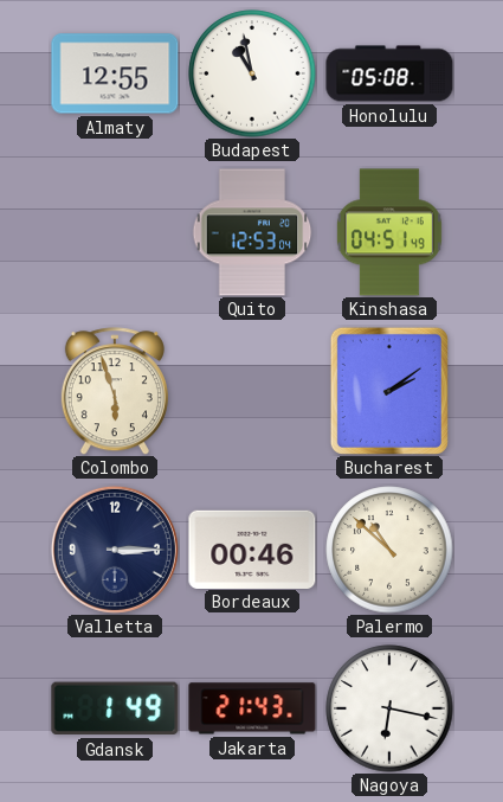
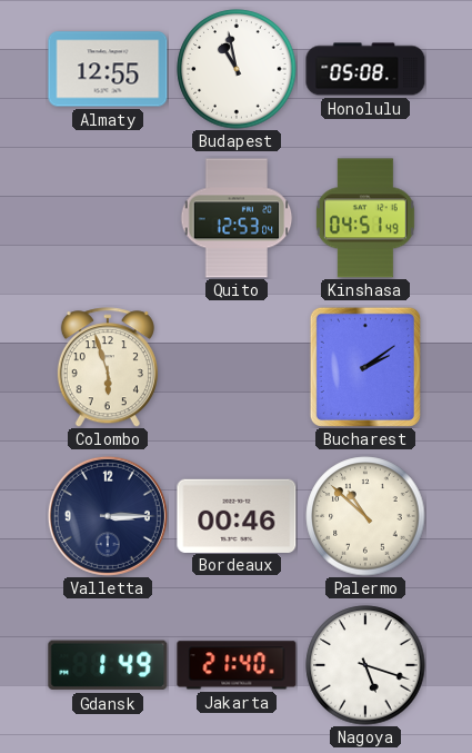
Jakarta: 21:43 -> 21:40
Nagoya: 6:17 -> 5:18
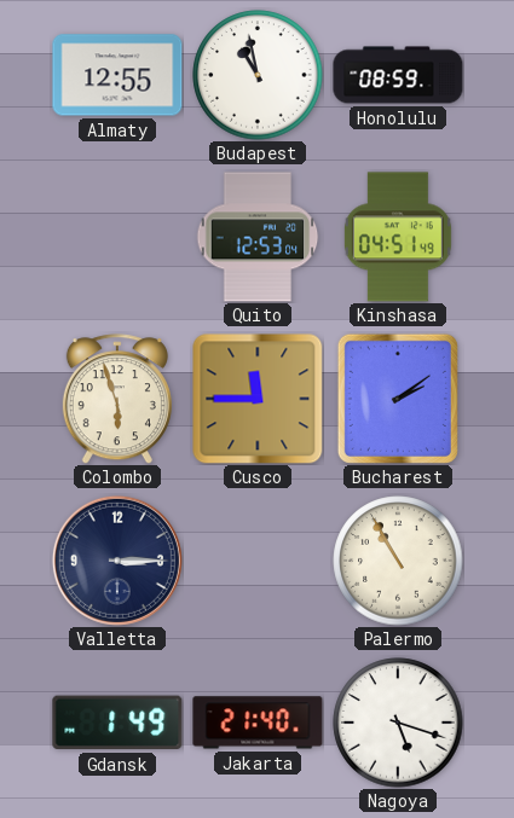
Honolulu: 05:08 -> 08:59
Cusco: none -> 11:45
Bordeaux: 00:46 -> none
Palermo: 10:52 -> 10:55
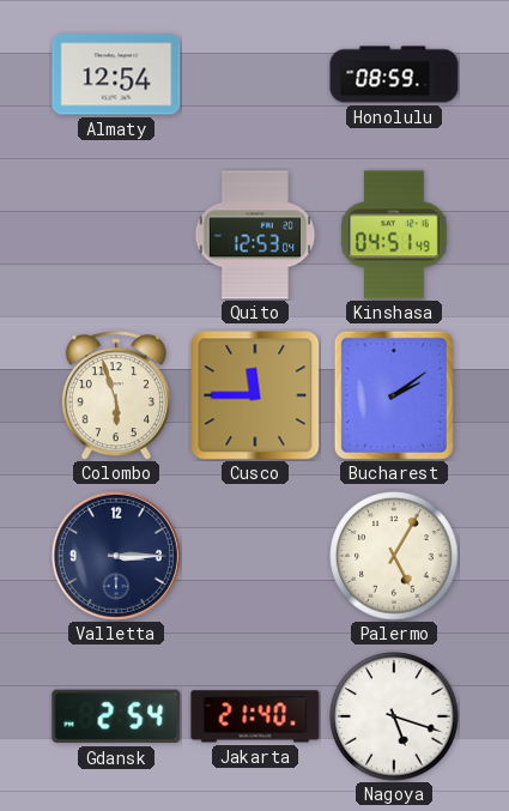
Almaty: 12:55 -> 12:54
Budapest: 10:58 -> none
Palermo: 10:55 -> 5:05
Gdansk: 1:49 -> 2:54
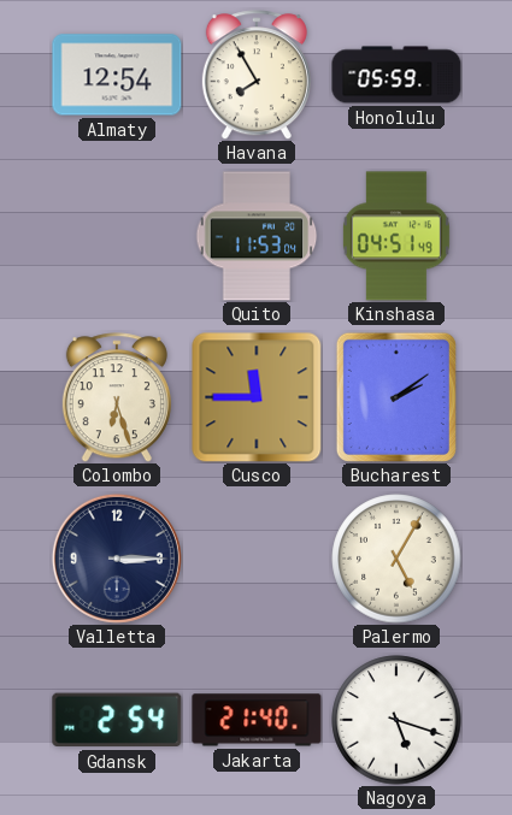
Havana: none -> 7:55
Honolulu: 08:59 -> 05:59
Quito: 12:53 -> 11:53
Colombo: 5:57 -> 6:27
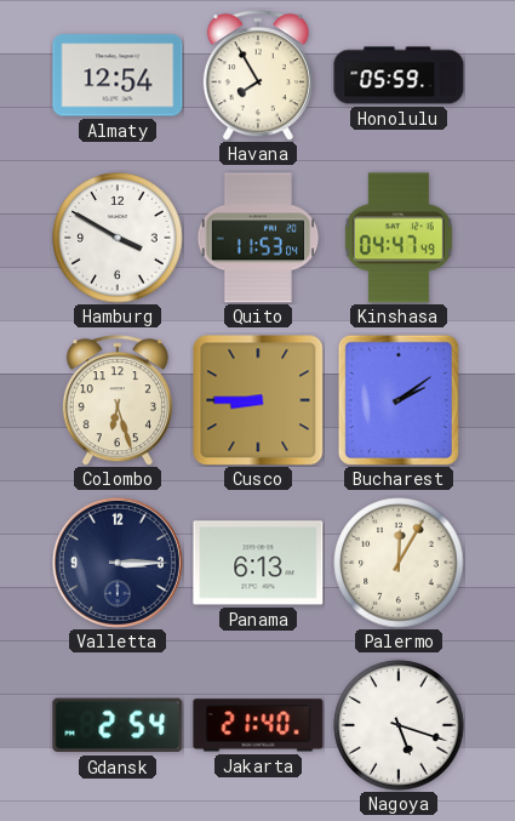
Hamburg: none -> 3:50
Kinshasa: 04:51 -> 04:47
Cusco: 11:45 -> 8:45
Panama: none -> 6:13
Palermo: 5:05 -> 12:05
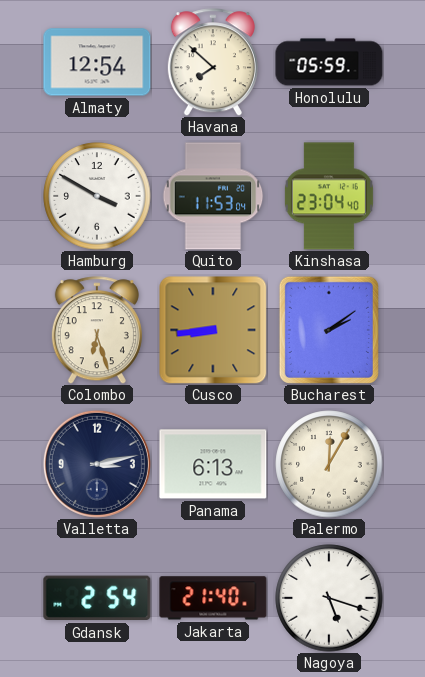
Havana: 7:55 -> 7:52
Kinshasa: 04:47 -> 23:04
Cusco: 8:45 -> 8:44
Valletta: 3:15 -> 3:13
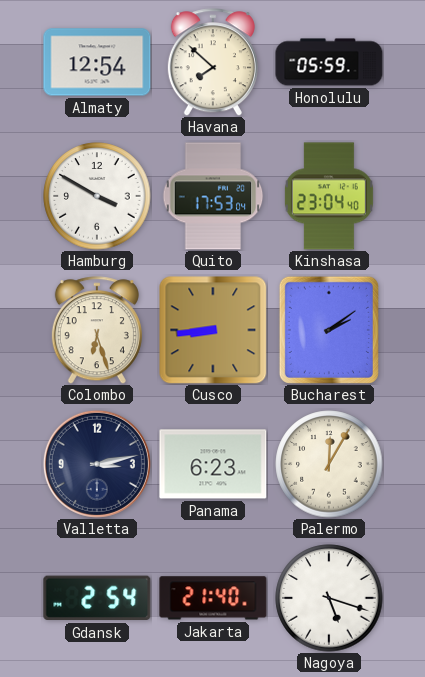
Quito: 11:53 -> 17:53
Panama: 6:13 -> 6:23
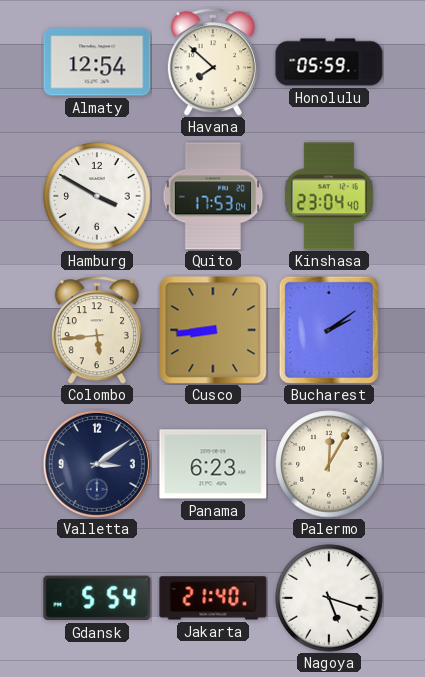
Colombo: 6:27 -> 5:44
Valletta: 3:13 -> 3:09
Gdansk: 2:54 -> 5:54
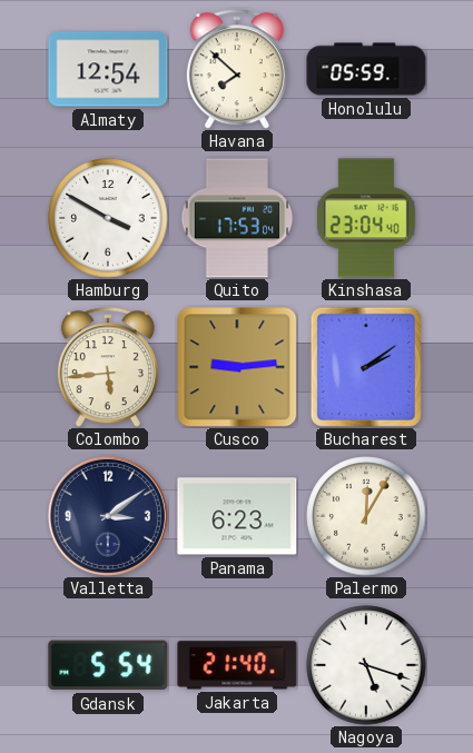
Cusco: 8:44 -> 9:14
